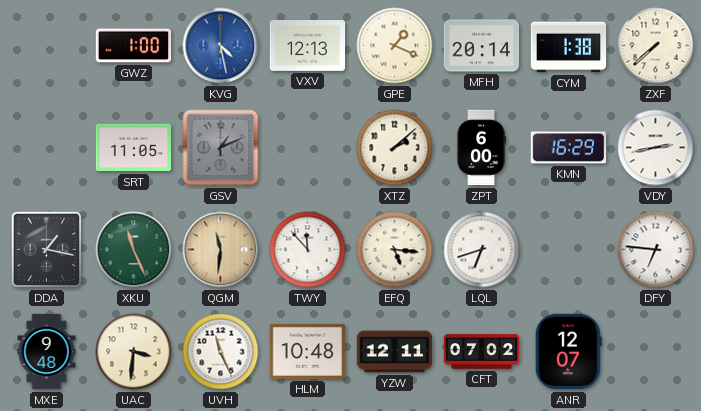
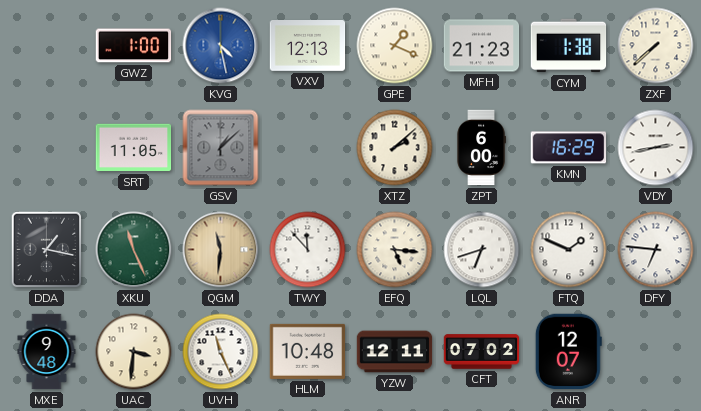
MFH: 20:14 -> 21:23
GSV: 1:11 -> 1:08
FTQ: none -> 1:49
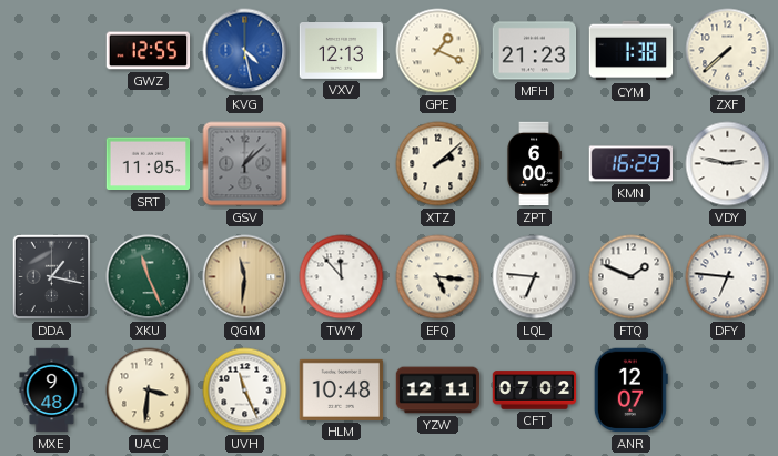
GWZ: 1:00 -> 12:55
VDY: 2:43 -> 2:47
LQL: 6:42 -> 6:46
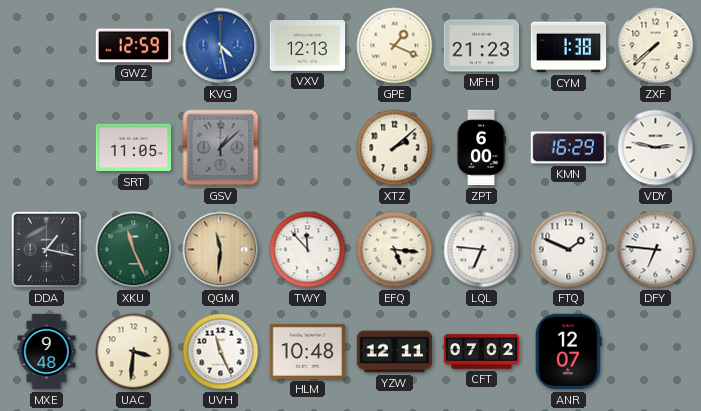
GWZ: 12:55 -> 12:59
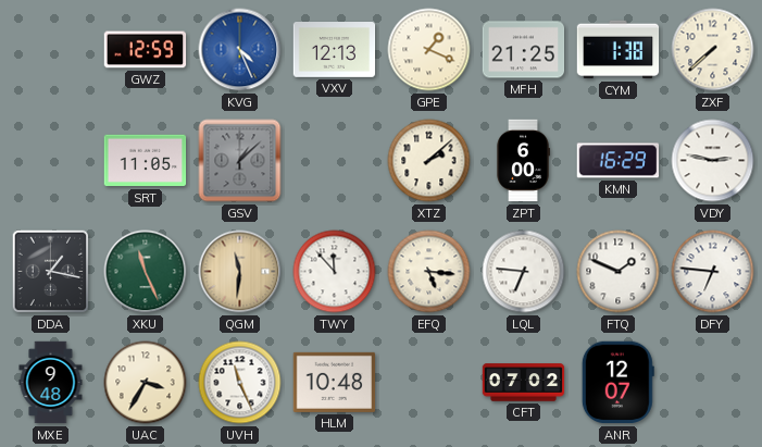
KVG: 4:28 -> 4:26
MFH: 21:23 -> 21:25
UAC: 3:31 -> 3:35
YZW: 12:11 -> none
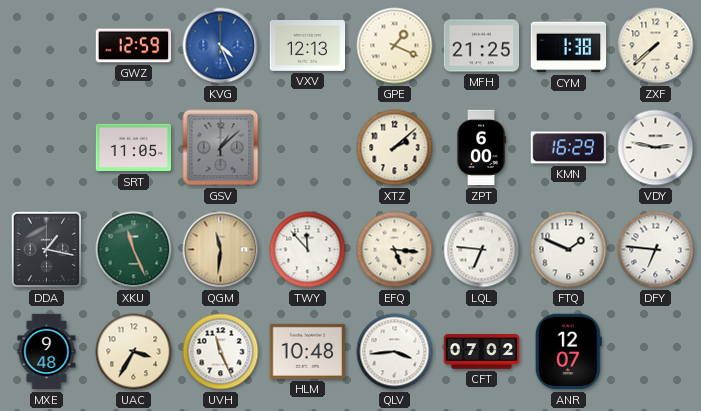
QLV: none -> 3:44
